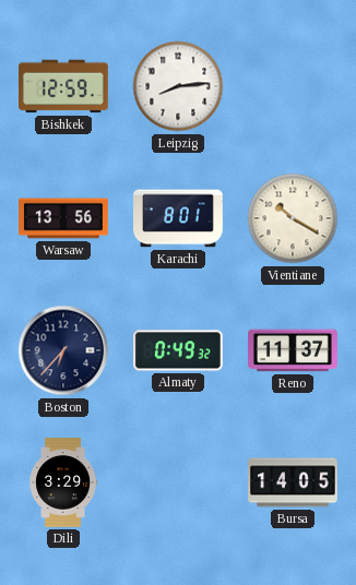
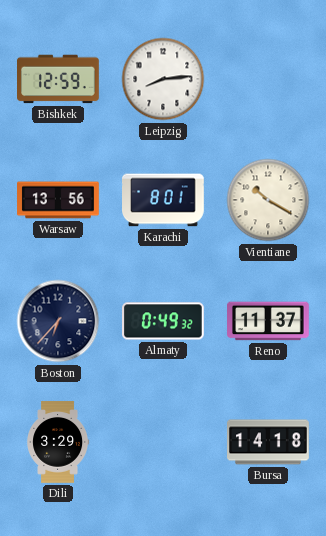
Bursa: 14:05 -> 14:18
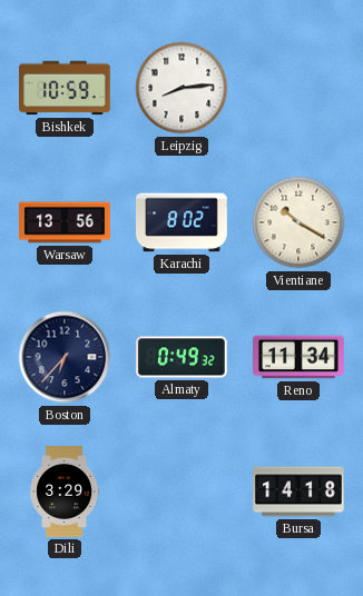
Bishkek: 12:59 -> 10:59
Karachi: 8:01 -> 8:02
Reno: 11:37 -> 11:34
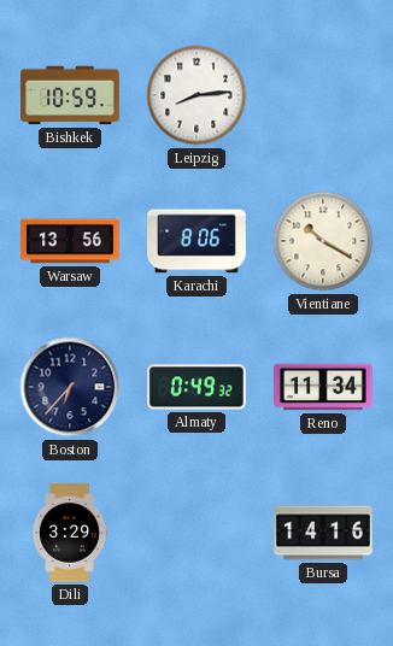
Karachi: 8:02 -> 8:06
Bursa: 14:18 -> 14:16
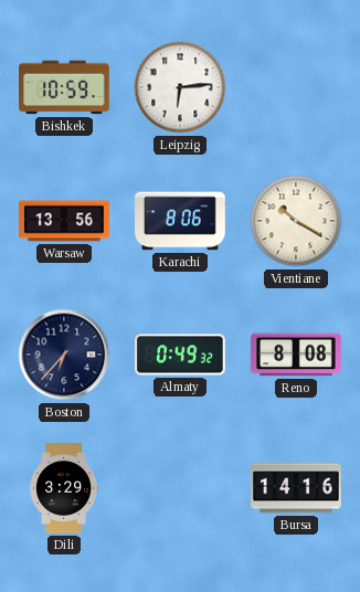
Leipzig: 8:14 -> 6:14
Reno: 11:34 -> 8:08
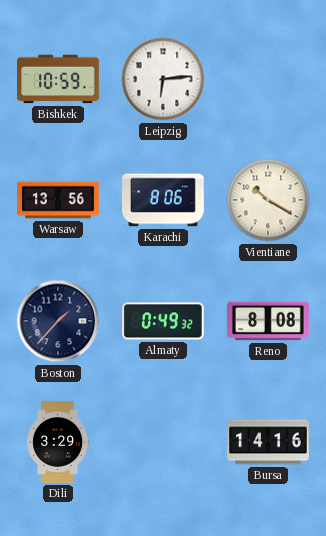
Boston: 6:37 -> 1:37
